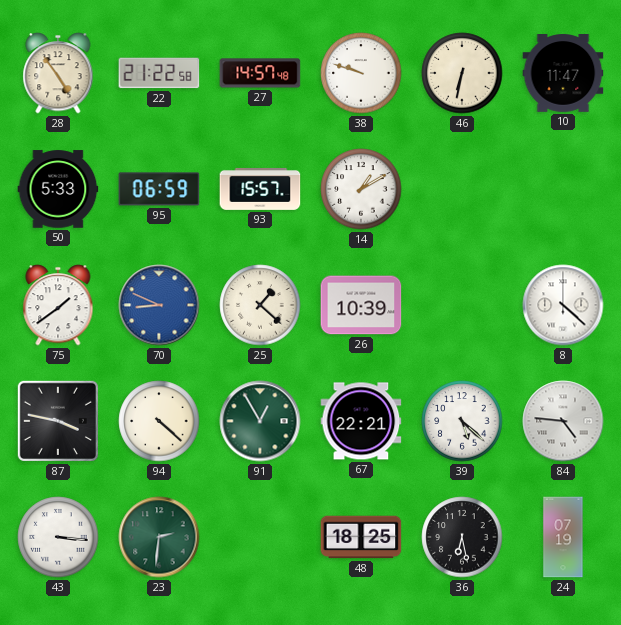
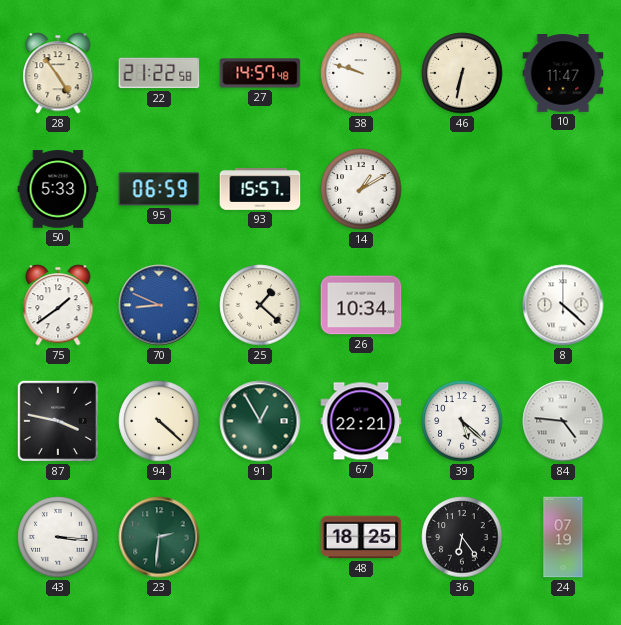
26: 10:39 -> 10:34
36: 6:28 -> 6:24
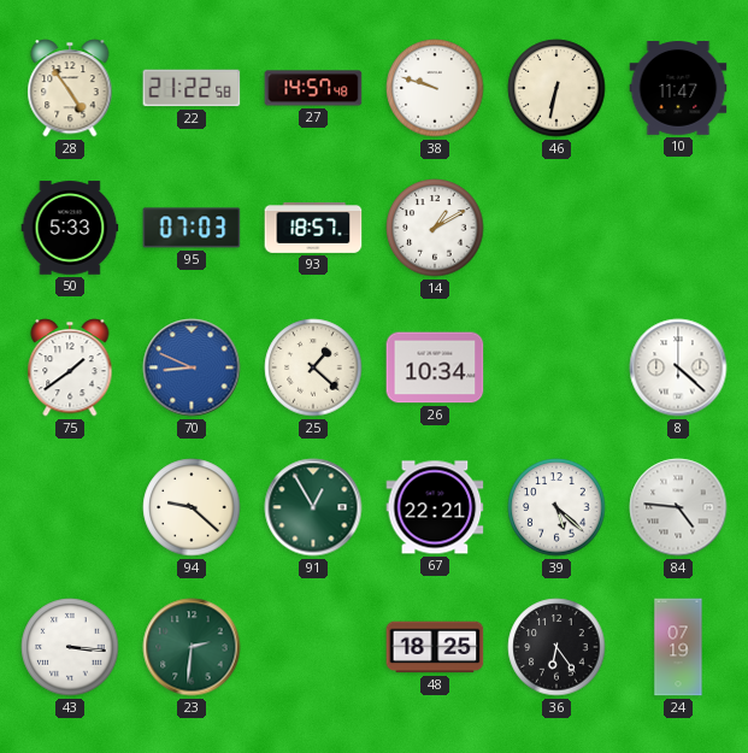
95: 06:59 -> 07:03
93: 15:57 -> 18:57
87: 3:47 -> none
94: 4:22 -> 9:22
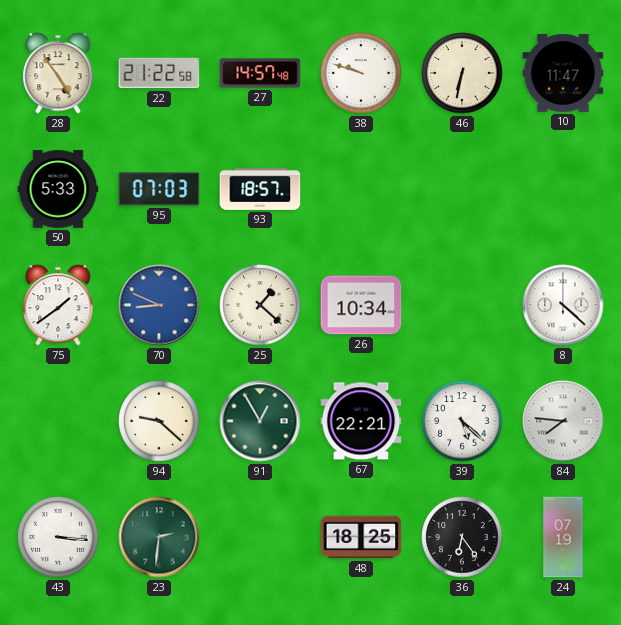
14: 1:10 -> none
84: 4:46 -> 7:46
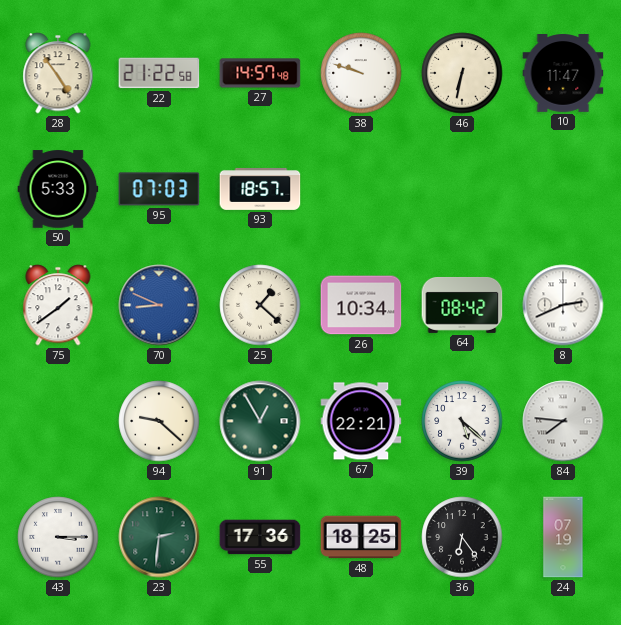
64: none -> 08:42
8: 4:22 -> 2:41
43: 3:16 -> 3:15
55: none -> 17:36
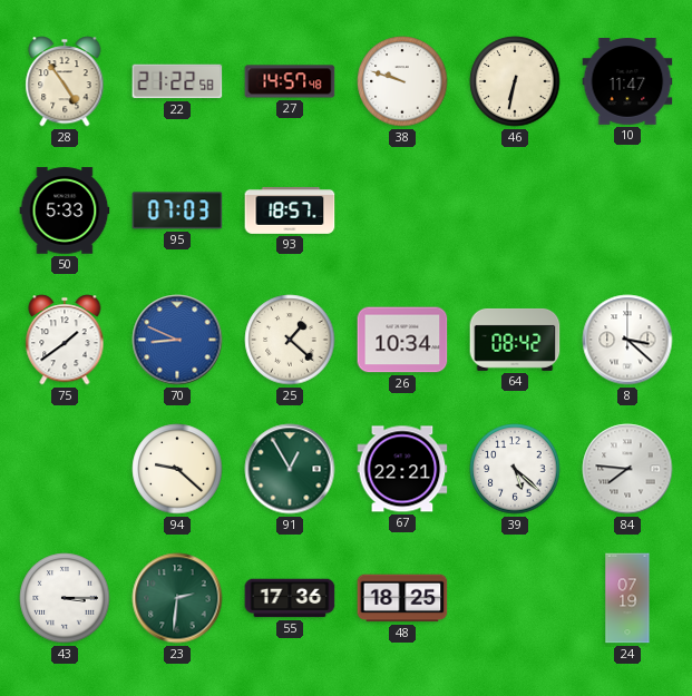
8: 2:41 -> 3:22
36: 6:24 -> none
